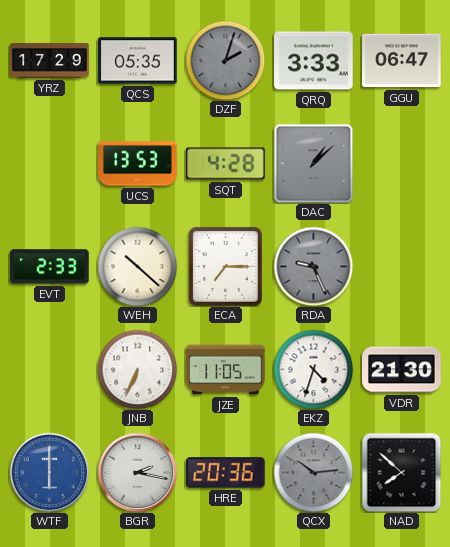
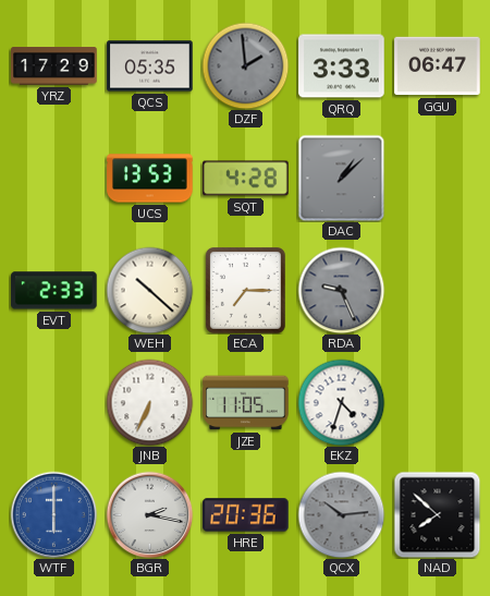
DZF: 2:03 -> 1:59
VDR: 21:30 -> none
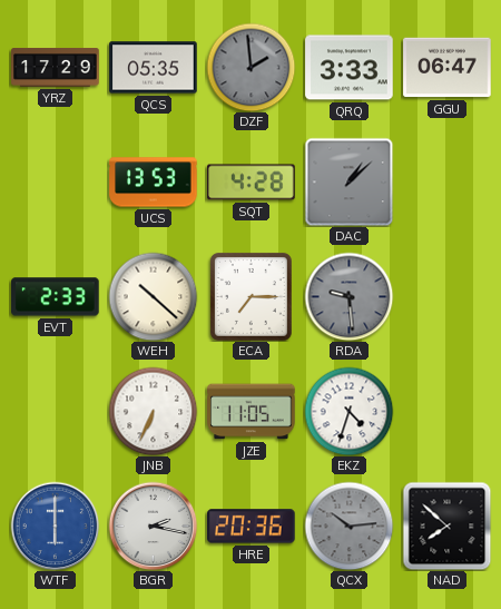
RDA: 9:26 -> 9:29
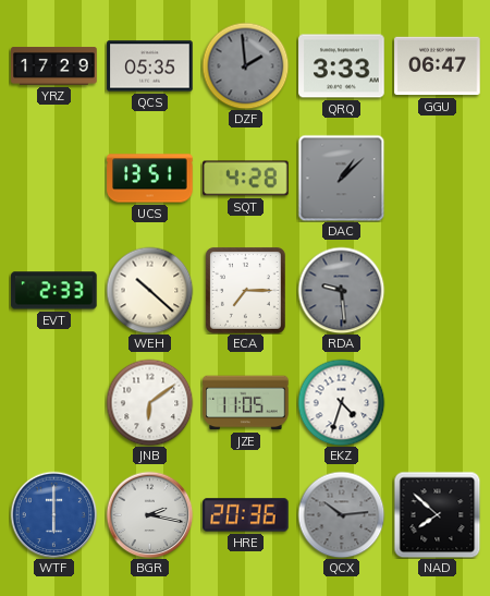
UCS: 13:53 -> 13:51
JNB: 6:34 -> 6:09
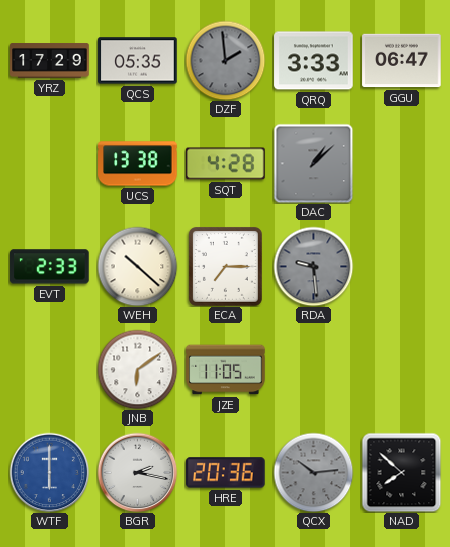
UCS: 13:51 -> 13:38
EKZ: 4:33 -> none
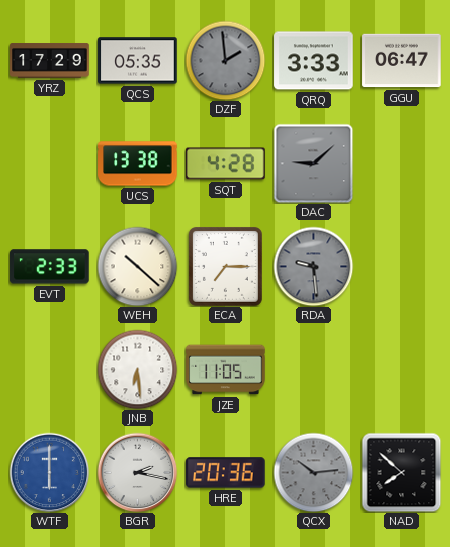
DAC: 1:08 -> 9:08
JNB: 6:09 -> 6:29
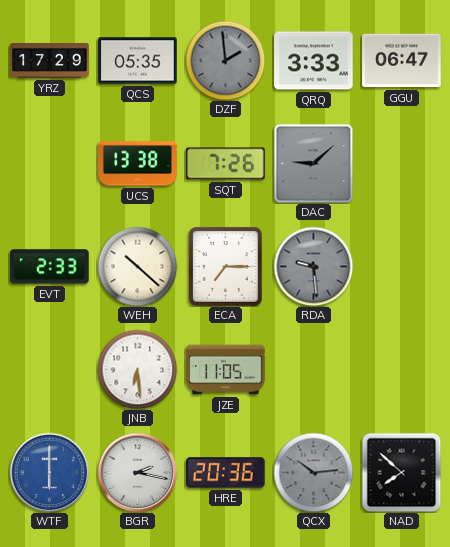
SQT: 4:28 -> 7:26
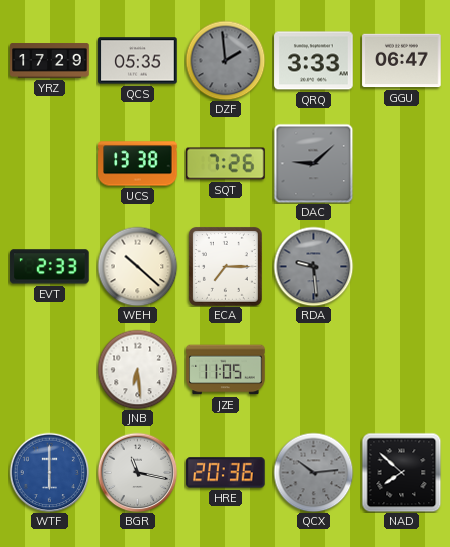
BGR: 2:17 -> 11:17
